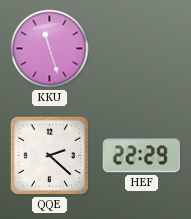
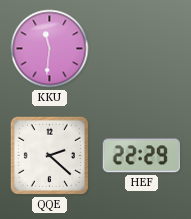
KKU: 11:27 -> 11:31
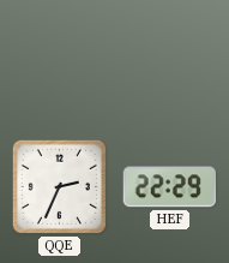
KKU: 11:31 -> none
QQE: 2:22 -> 2:34
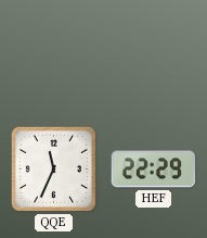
QQE: 2:34 -> 11:34
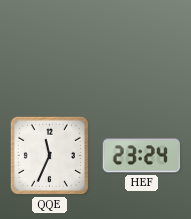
HEF: 22:29 -> 23:24
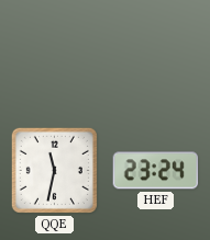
QQE: 11:34 -> 11:32
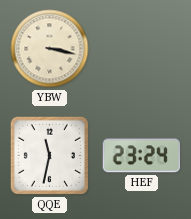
YBW: none -> 3:17
